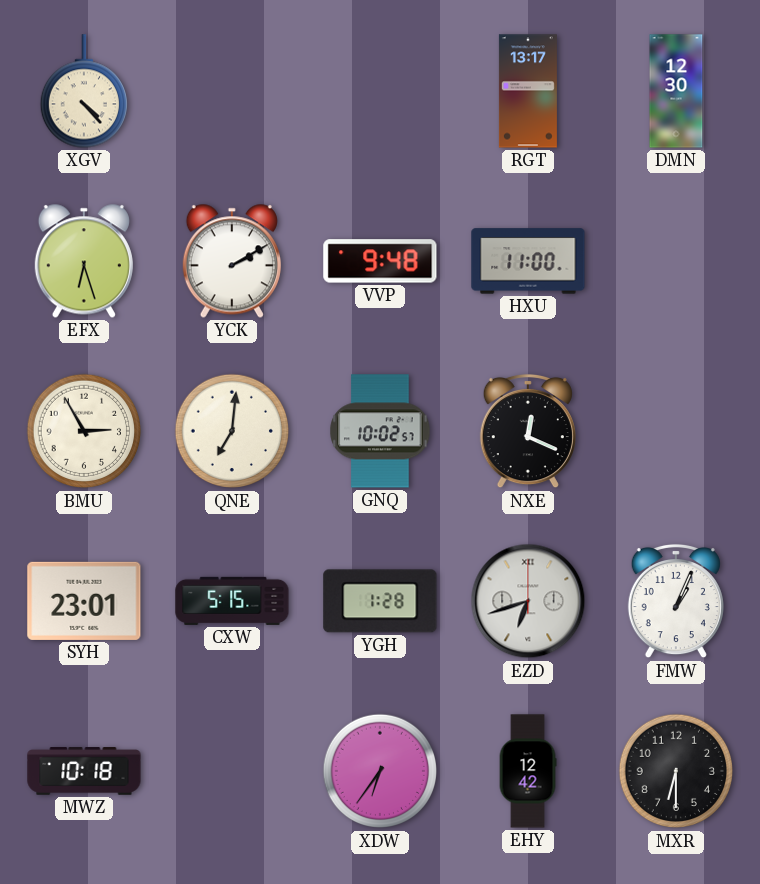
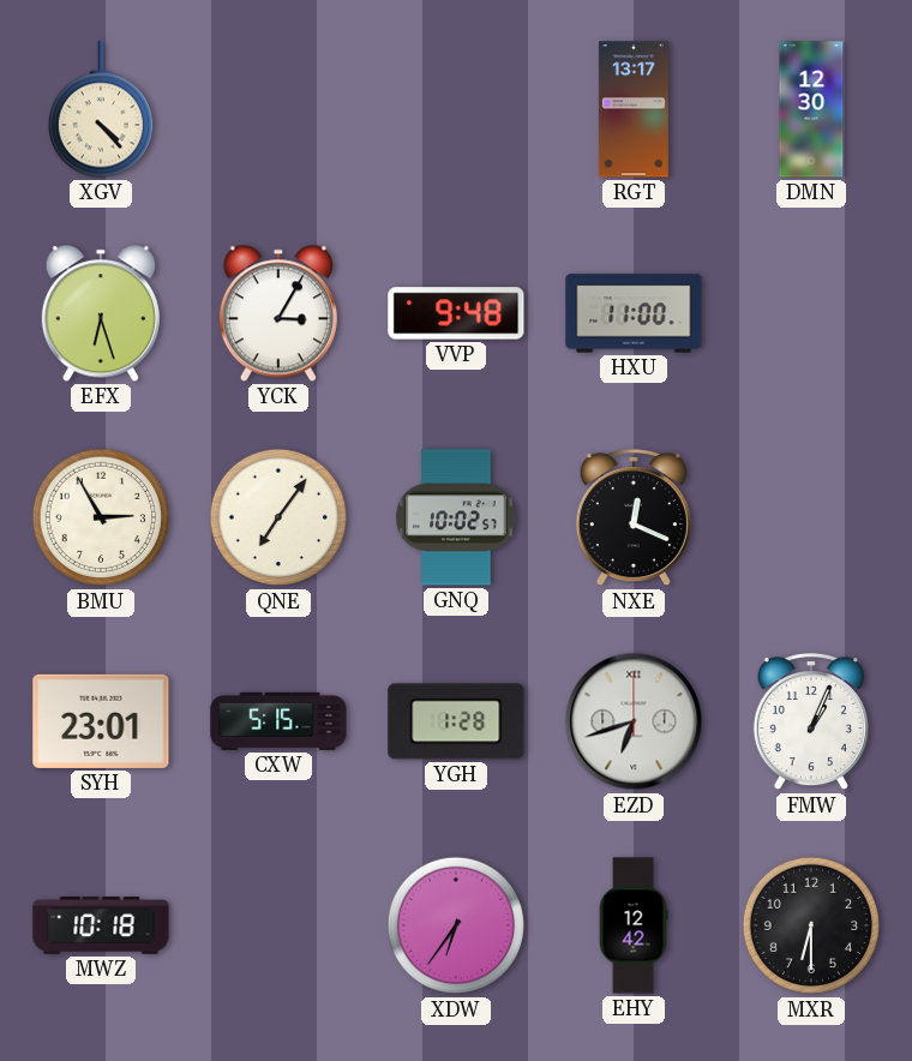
YCK: 2:10 -> 3:05
QNE: 7:01 -> 7:06
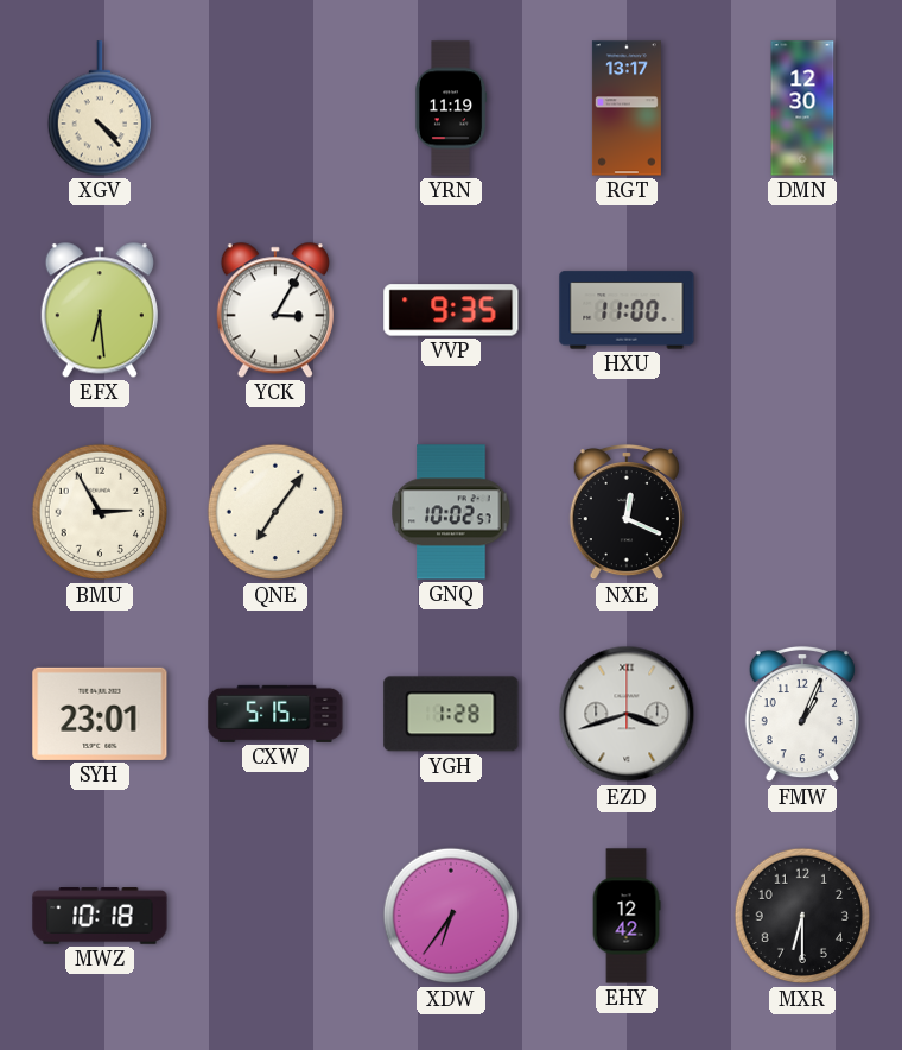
YRN: none -> 11:19
EFX: 6:27 -> 6:29
VVP: 9:48 -> 9:35
EZD: 6:42 -> 3:42
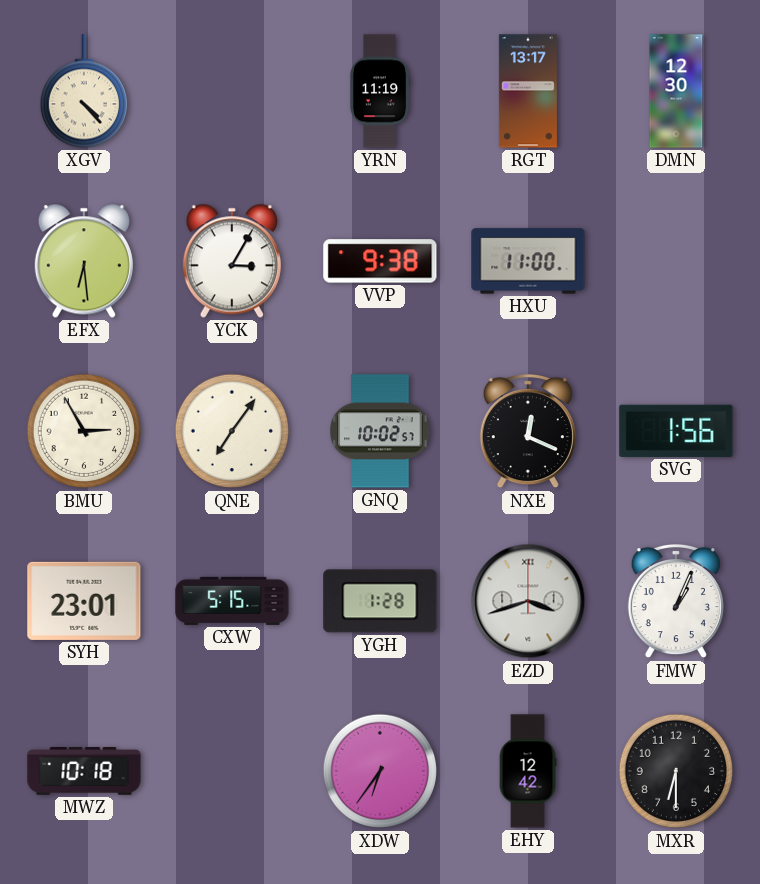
VVP: 9:35 -> 9:38
SVG: none -> 1:56
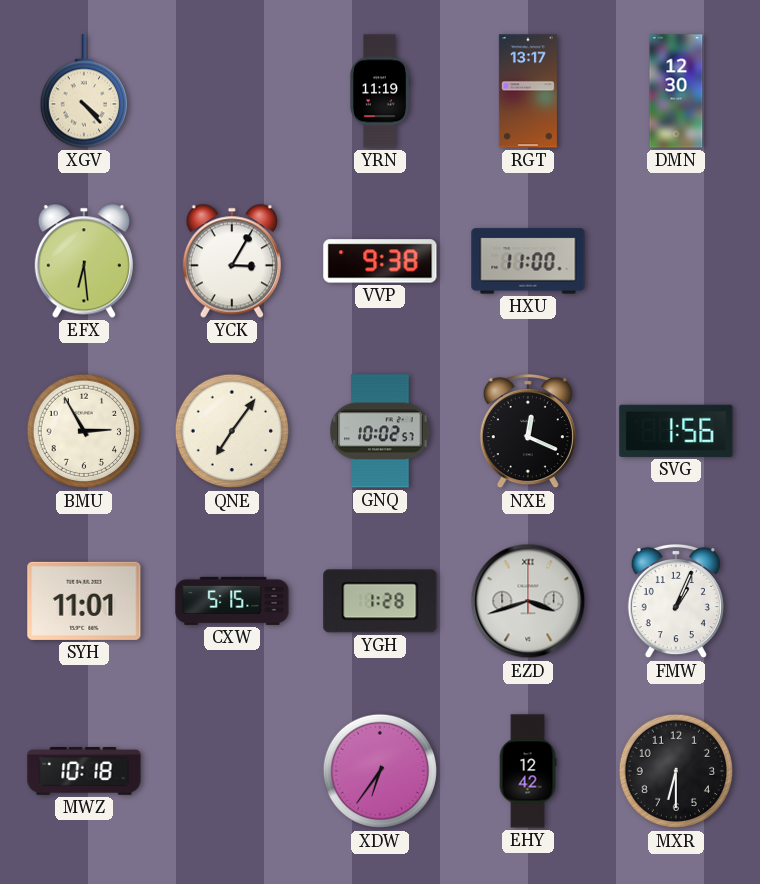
SYH: 23:01 -> 11:01
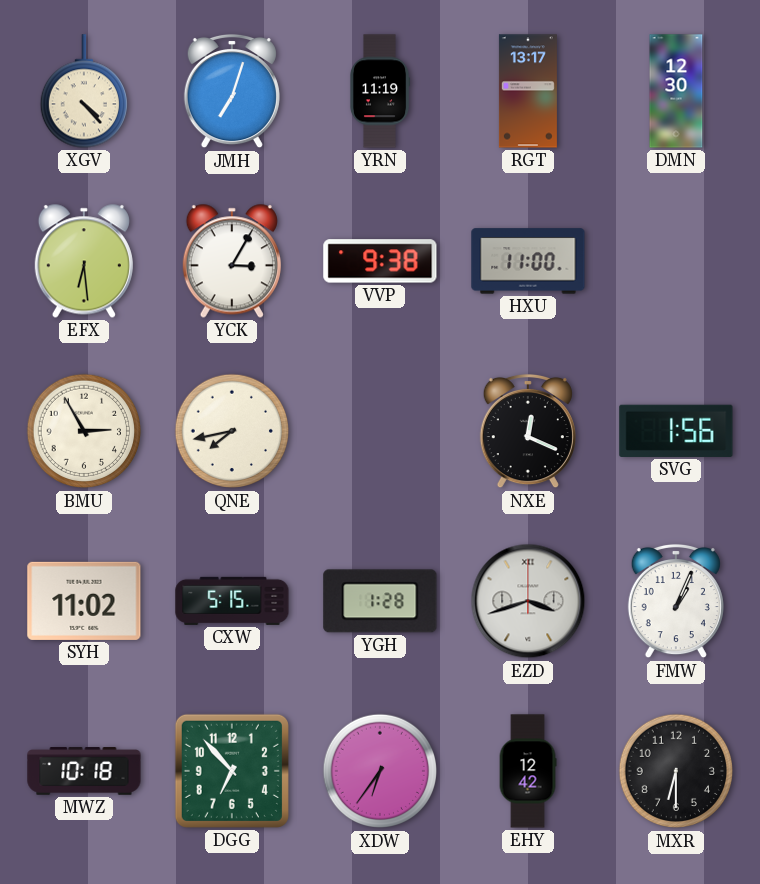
JMH: none -> 7:03
QNE: 7:06 -> 7:43
GNQ: 10:02 -> none
SYH: 11:01 -> 11:02
DGG: none -> 6:53
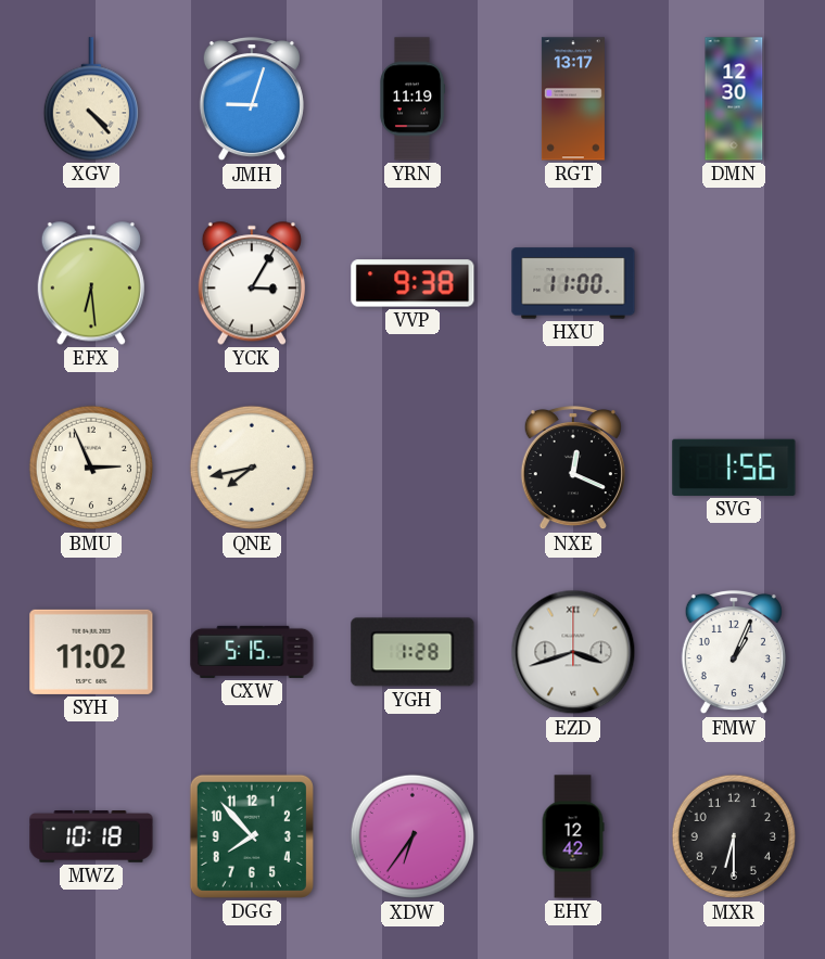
JMH: 7:03 -> 9:03
BMU: 2:55 -> 2:56
DGG: 6:53 -> 7:53
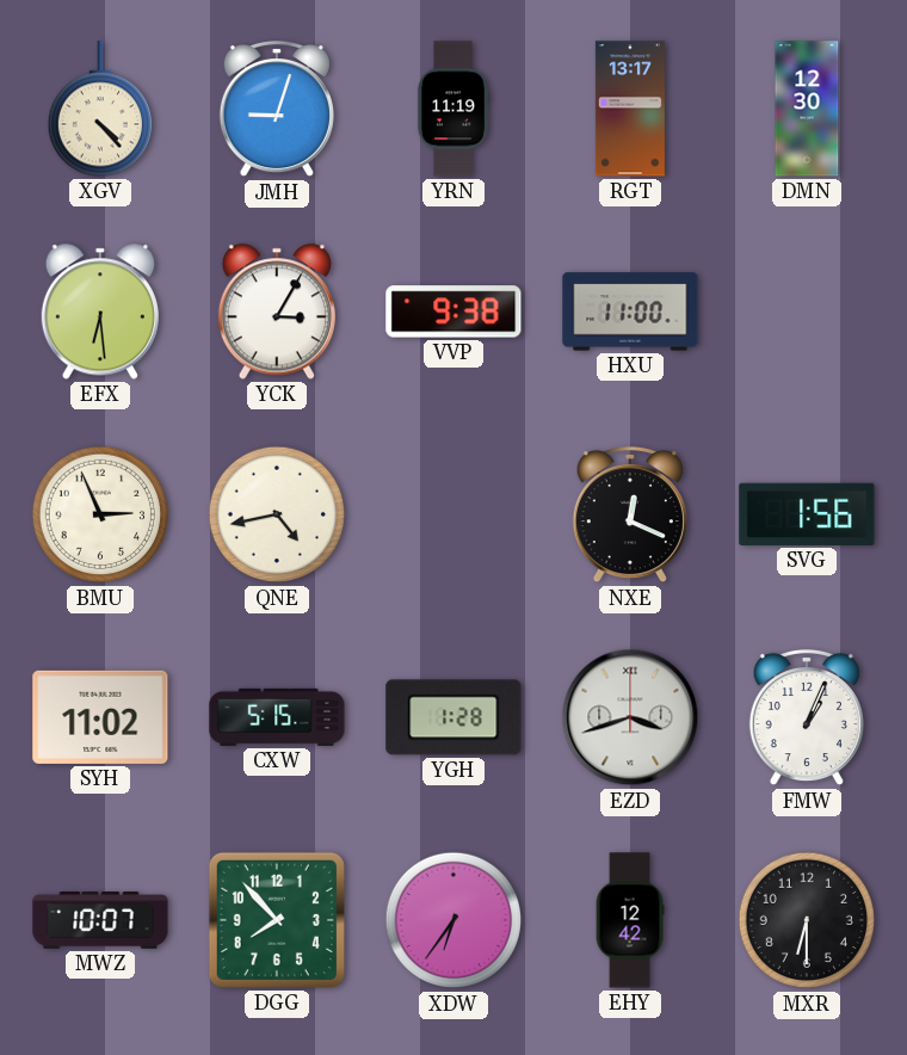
QNE: 7:43 -> 4:43
MWZ: 10:18 -> 10:07
